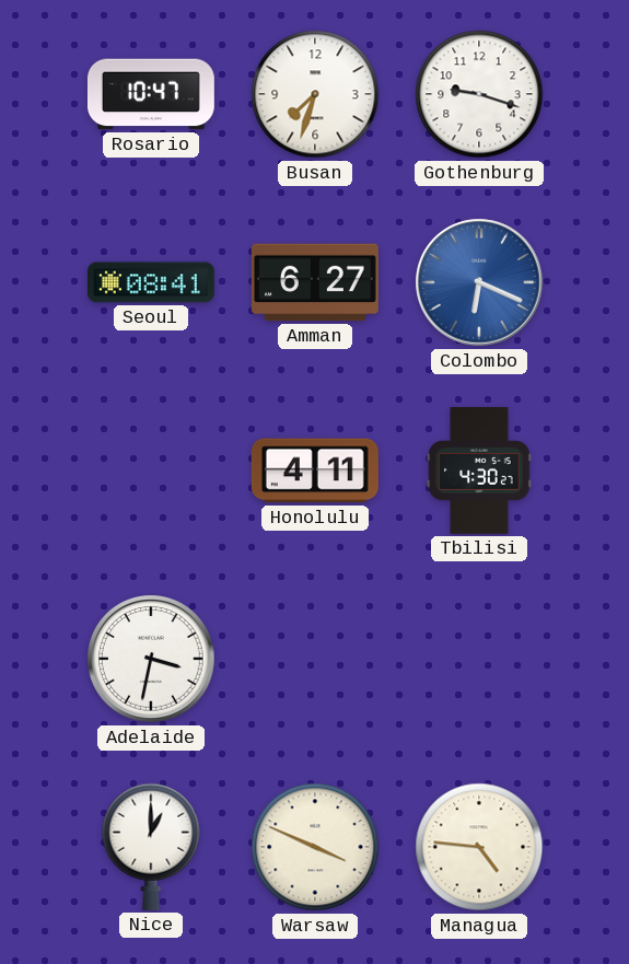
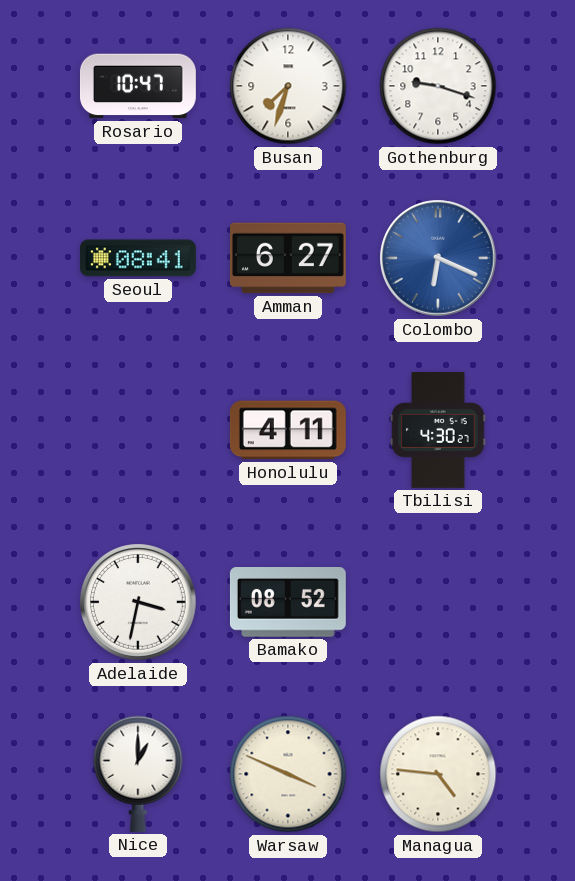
Bamako: none -> 08:52
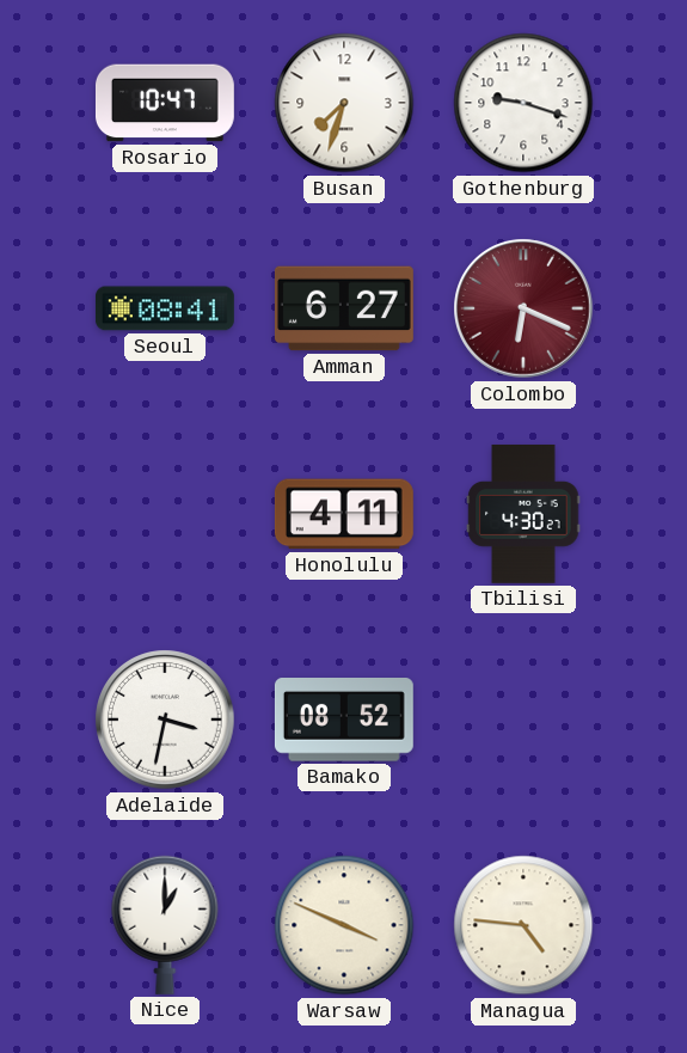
Colombo dial: blue -> burgundy
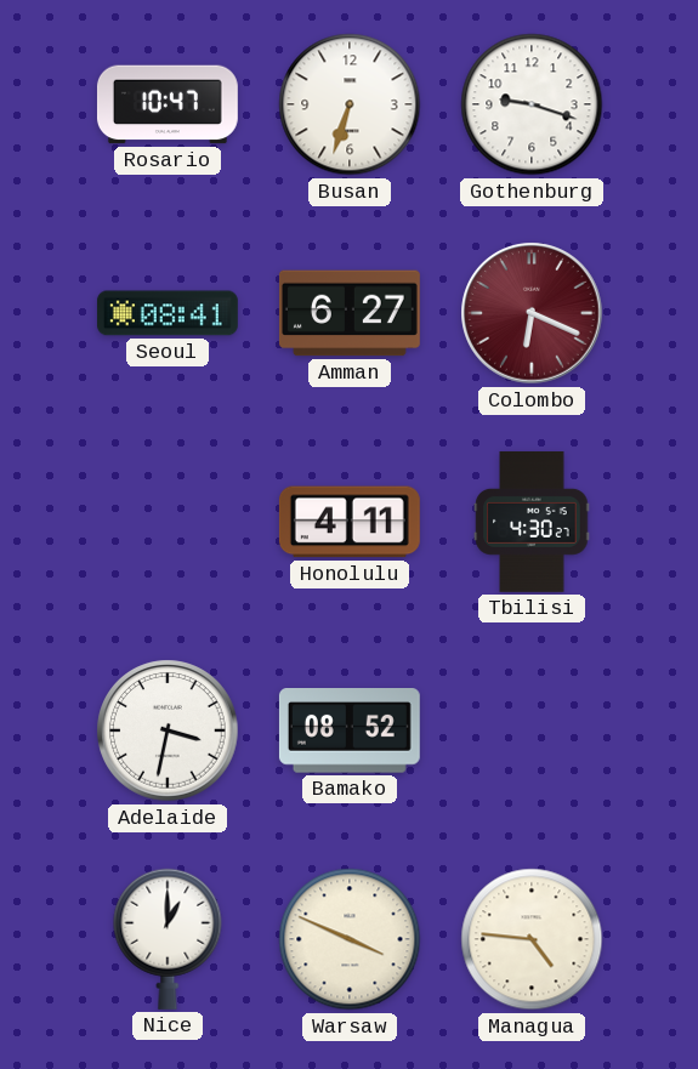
Busan: 7:33 -> 6:33
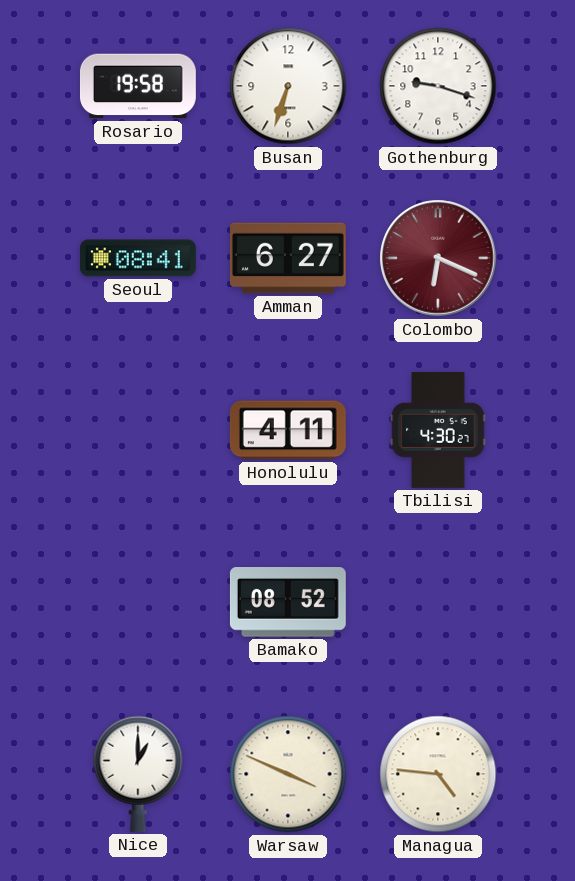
Rosario: 10:47 -> 19:58
Adelaide: 3:32 -> none
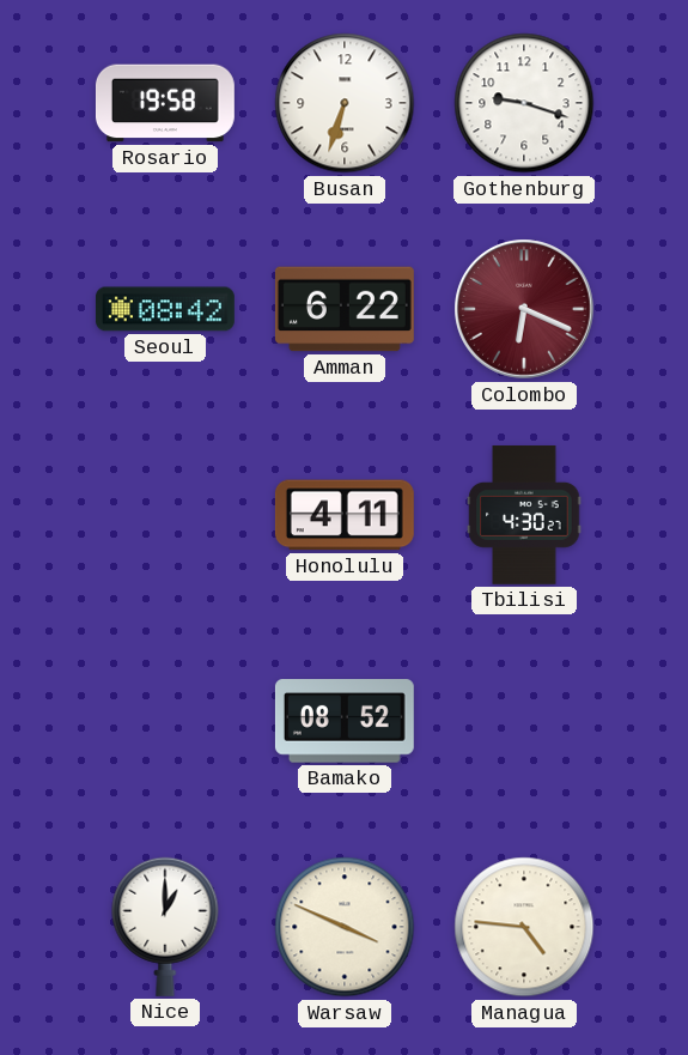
Seoul: 08:41 -> 08:42
Amman: 6:27 -> 6:22
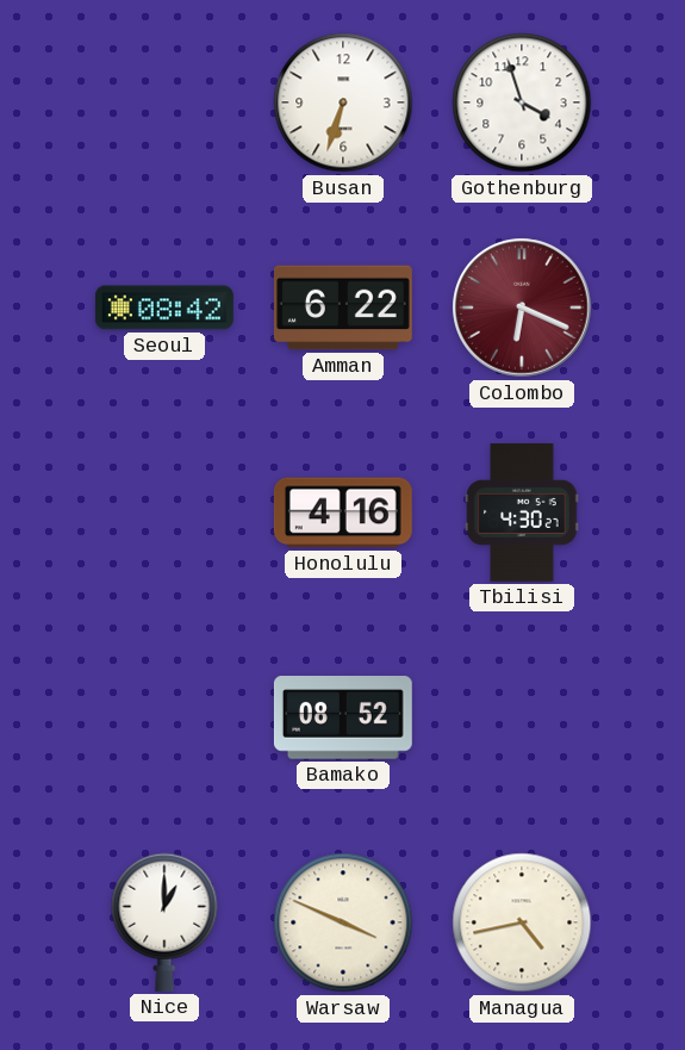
Rosario: 19:58 -> none
Gothenburg: 9:18 -> 3:57
Honolulu: 4:11 -> 4:16
Managua: 4:46 -> 4:43
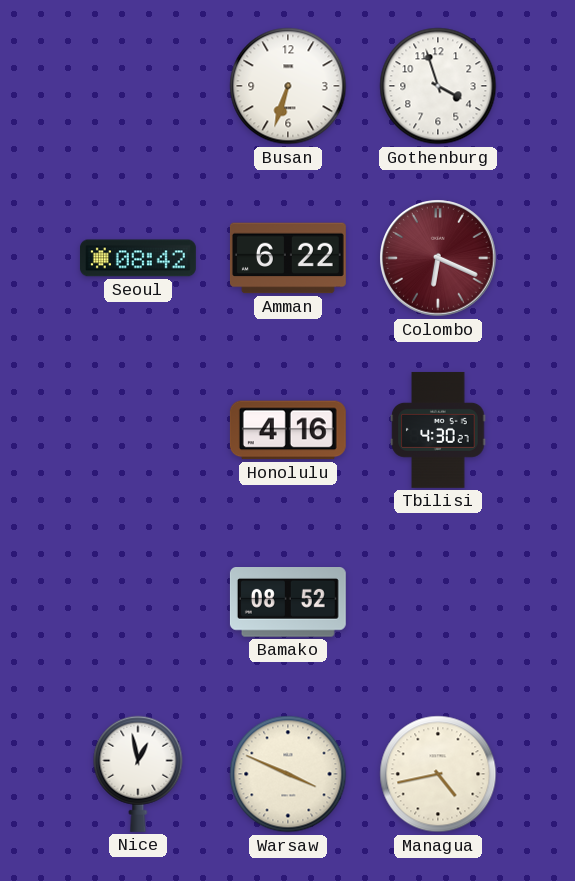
Nice: 1:00 -> 12:58
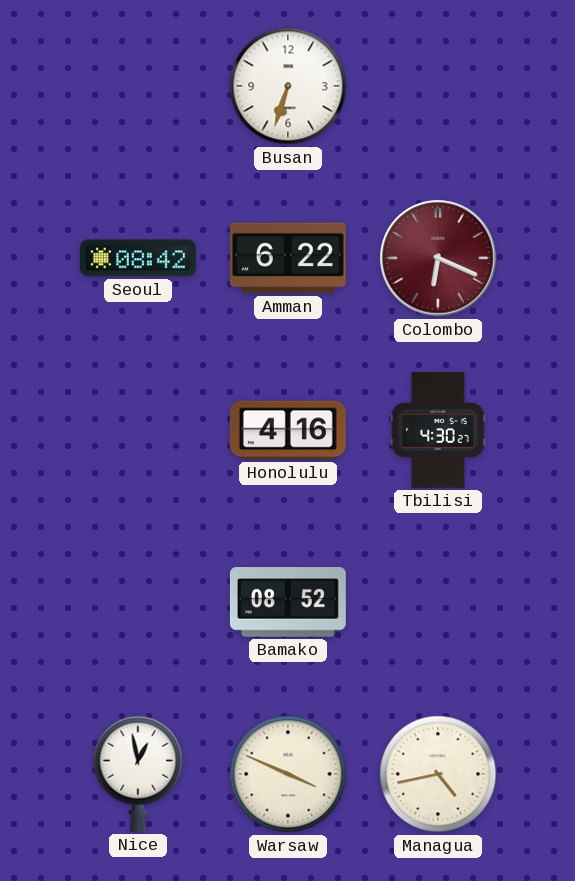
Gothenburg: 3:57 -> none
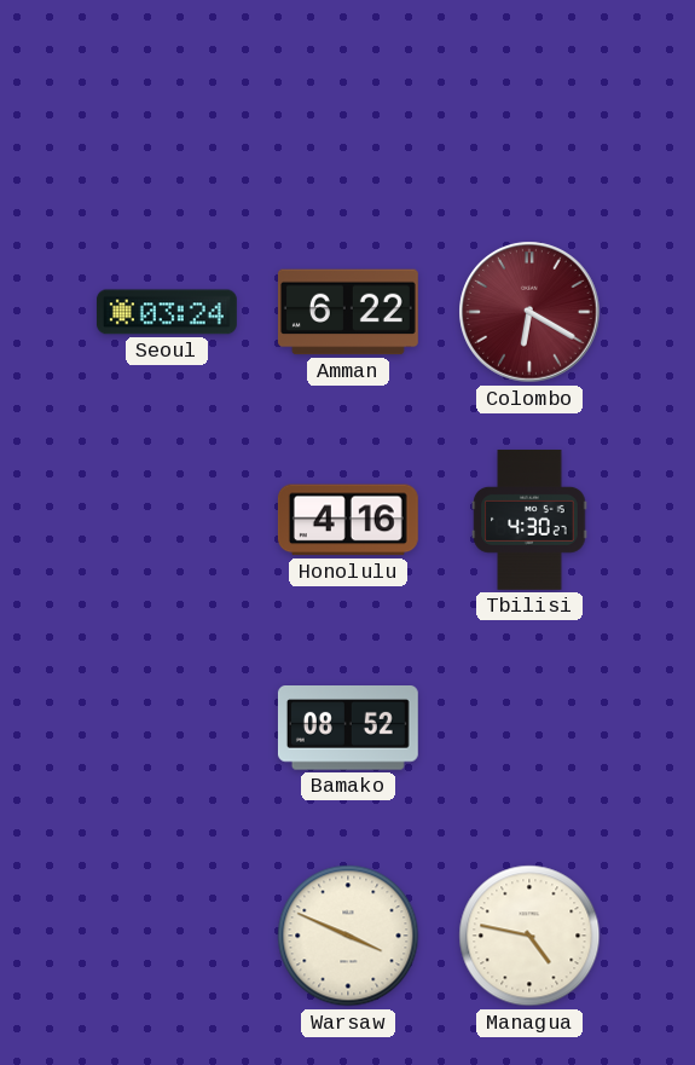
Busan: 6:33 -> none
Seoul: 08:42 -> 03:24
Colombo: 6:19 -> 6:20
Nice: 12:58 -> none
Managua: 4:43 -> 4:47
